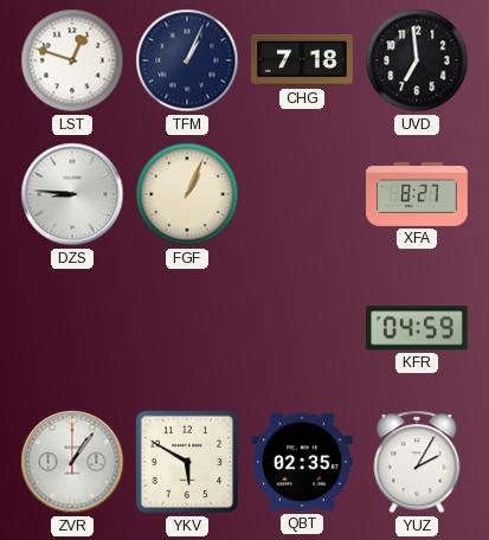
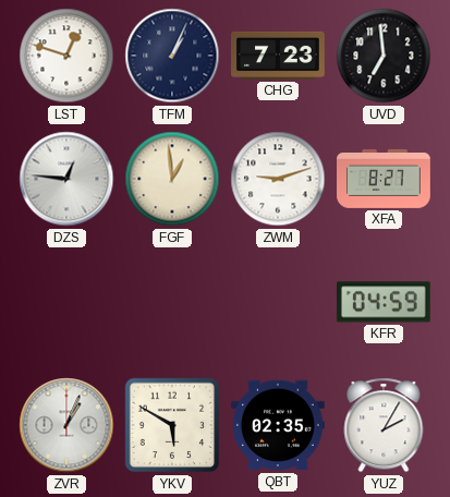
CHG: 7:18 -> 7:23
DZS: 8:46 -> 12:46
FGF: 1:04 -> 12:59
ZWM: none -> 9:12
ZVR: 1:06 -> 1:04
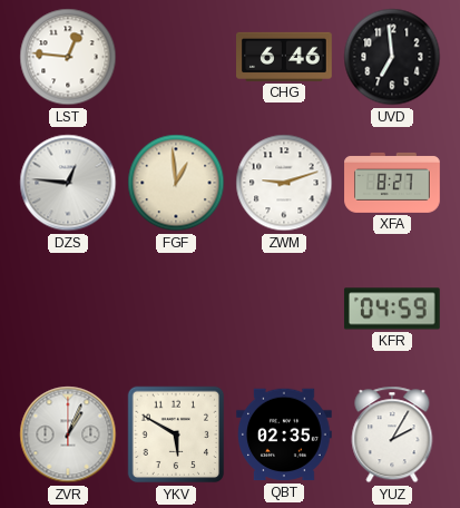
LST: 12:48 -> 12:46
TFM: 1:04 -> none
CHG: 7:23 -> 6:46
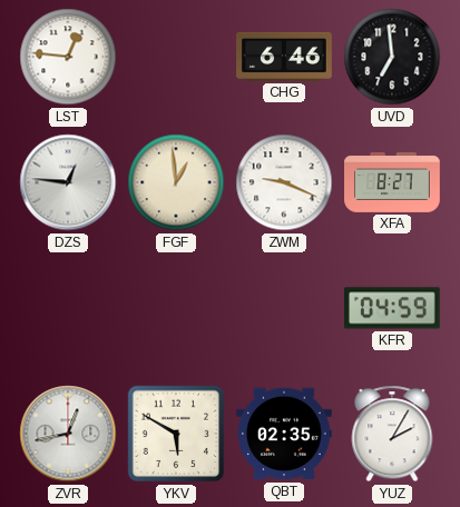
ZWM: 9:12 -> 9:19
ZVR: 1:04 -> 12:43
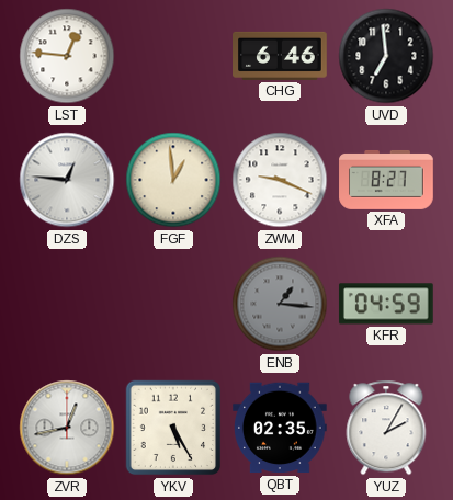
ENB: none -> 1:16
YKV: 5:50 -> 5:25
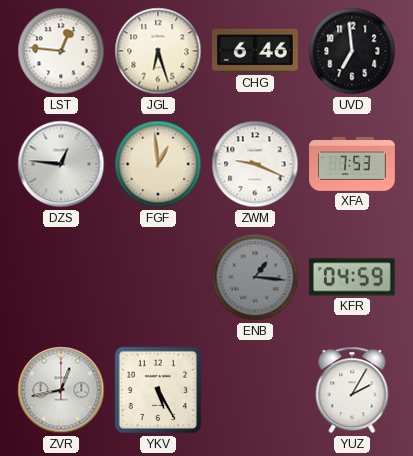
JGL: none -> 6:27
XFA: 8:27 -> 7:53
QBT: 02:35 -> none
